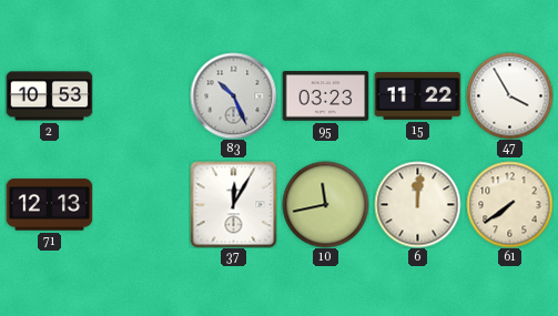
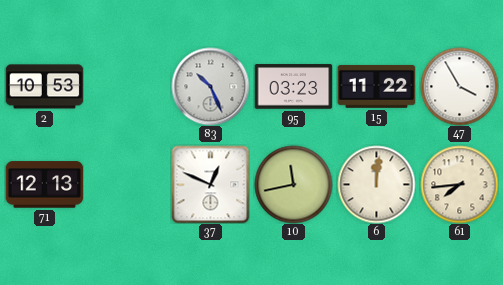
37: 12:05 -> 12:49
61: 7:39 -> 7:44
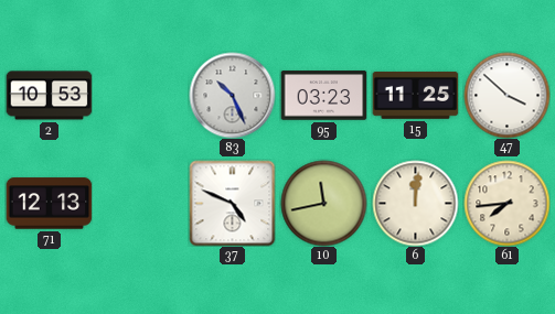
15: 11:22 -> 11:25
47: 3:55 -> 3:52
37: 12:49 -> 4:49
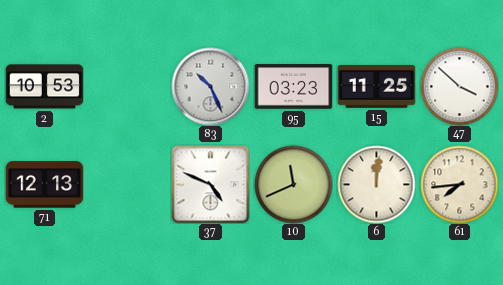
10: 11:43 -> 11:41
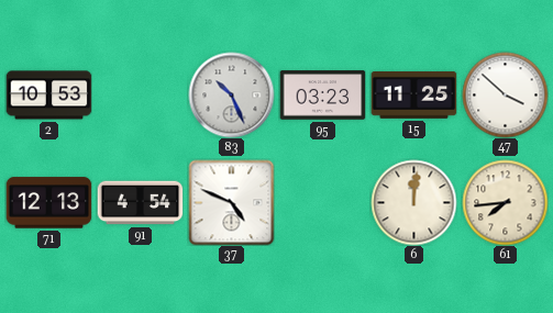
91: none -> 4:54
10: 11:41 -> none
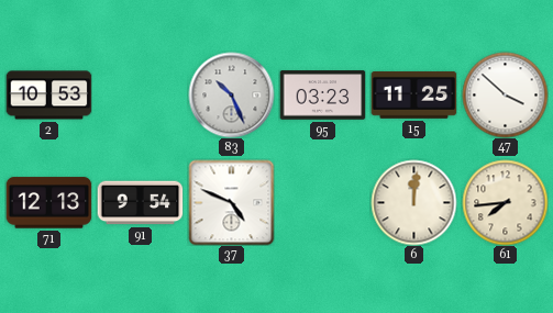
91: 4:54 -> 9:54
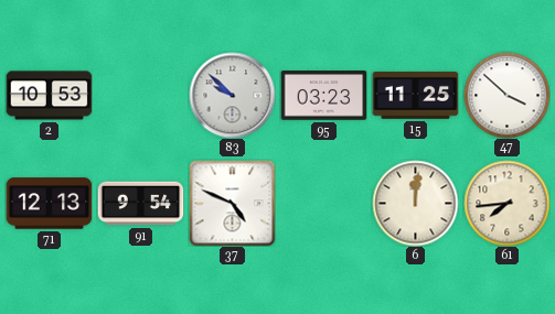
83: 10:26 -> 9:52
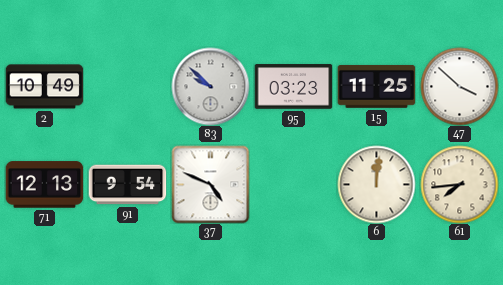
2: 10:53 -> 10:49
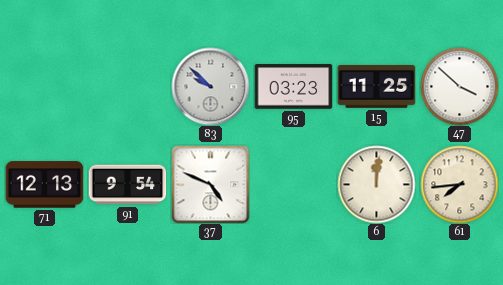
2: 10:49 -> none
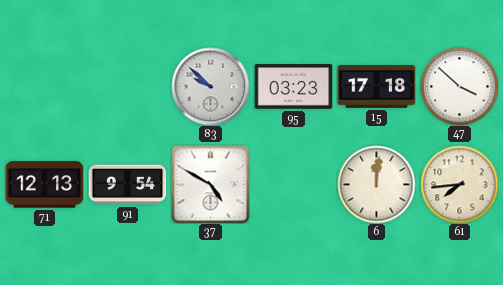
15: 11:25 -> 17:18
37: 4:49 -> 4:50
